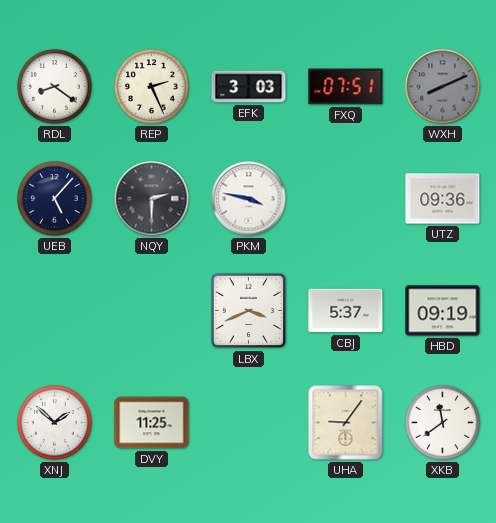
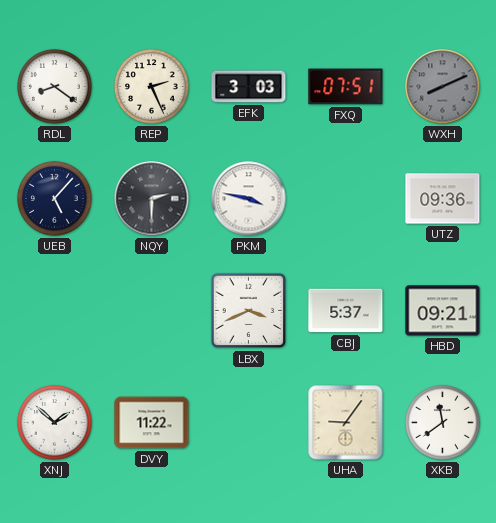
HBD: 09:19 -> 09:21
DVY: 11:25 -> 11:22
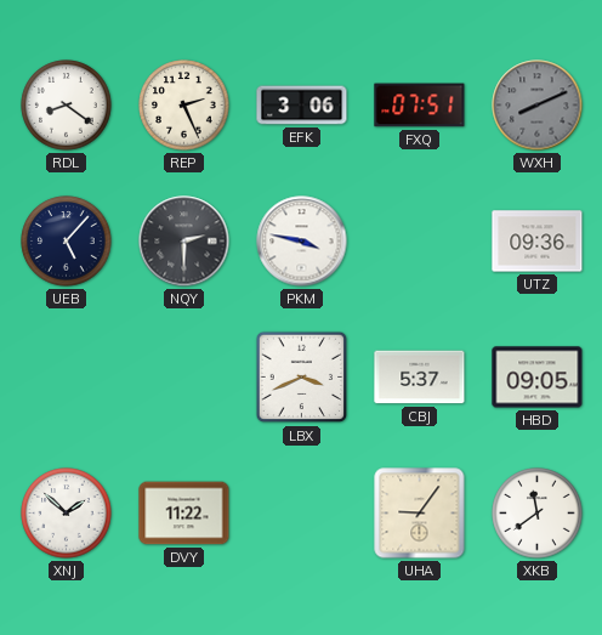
EFK: 3:03 -> 3:06
HBD: 09:21 -> 09:05
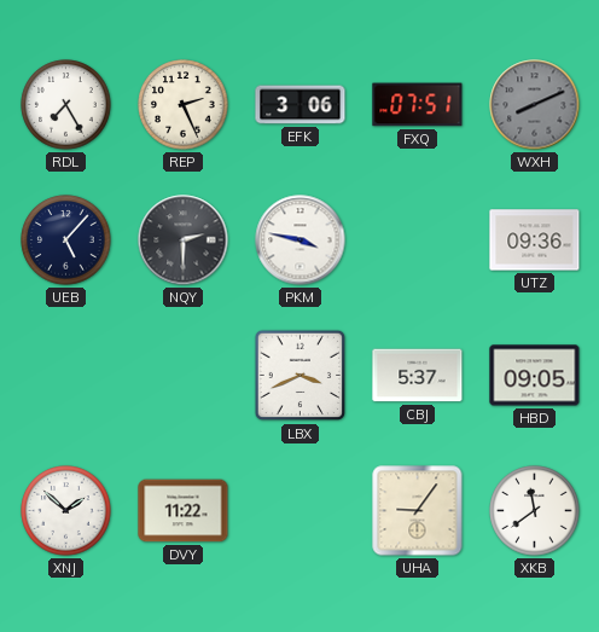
RDL: 8:21 -> 7:25
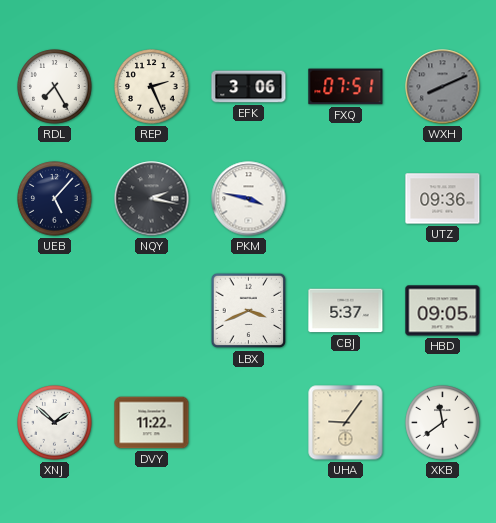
NQY: 2:30 -> 2:17
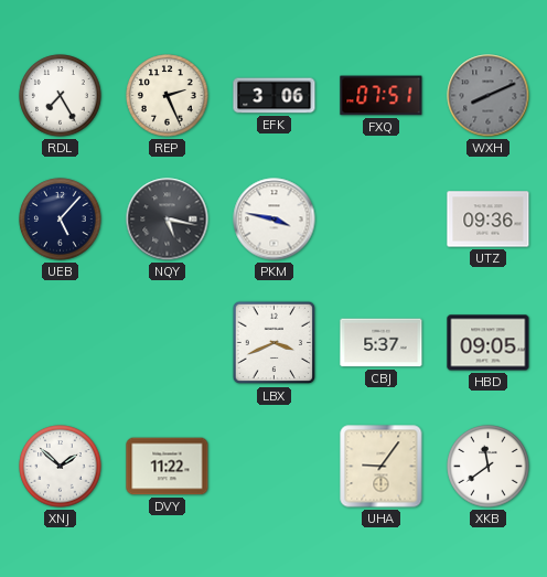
NQY: 2:17 -> 5:17
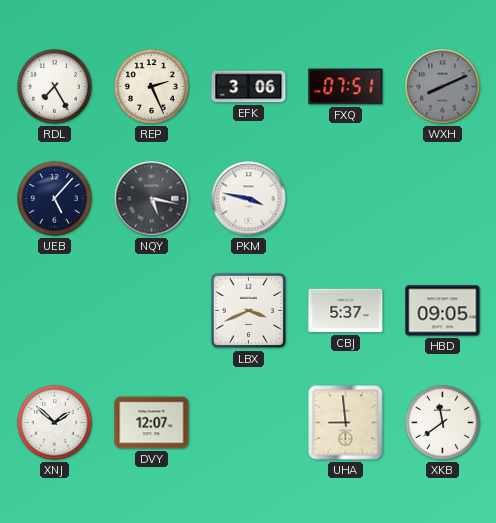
UTZ: 09:36 -> none
DVY: 11:22 -> 12:07
UHA: 9:06 -> 8:59
